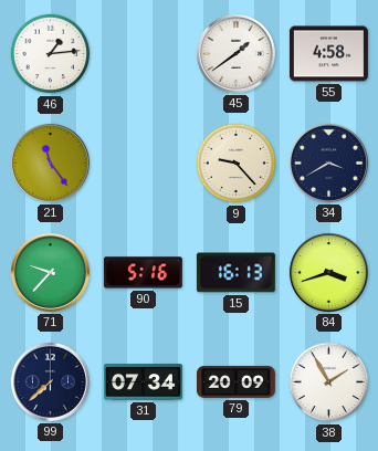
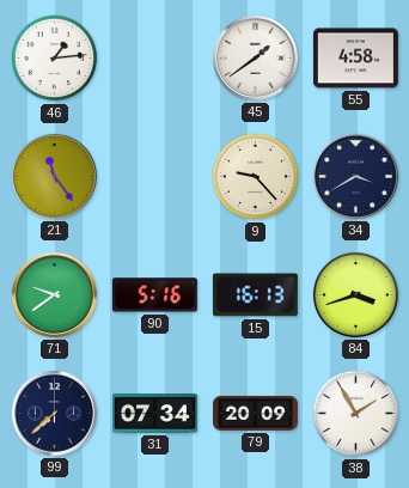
71: 9:37 -> 9:39
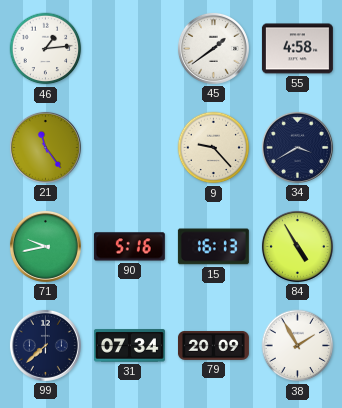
71: 9:39 -> 9:43
84: 3:42 -> 4:55
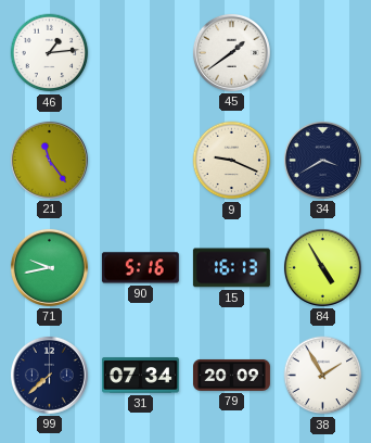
55: 4:58 -> none
9: 9:23 -> 9:19
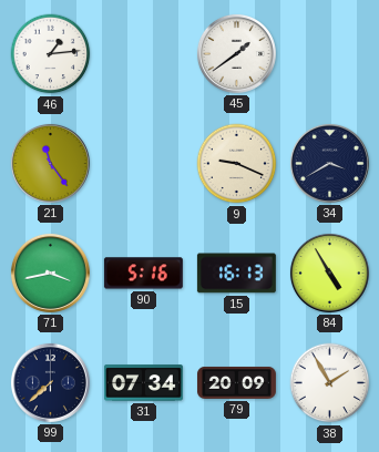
71: 9:43 -> 3:43
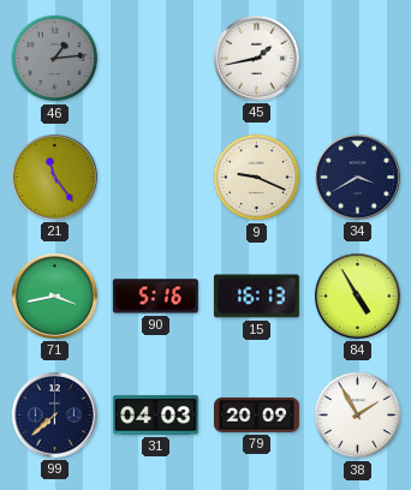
46 dial: white -> grey
45: 1:39 -> 1:43
31: 07:34 -> 04:03
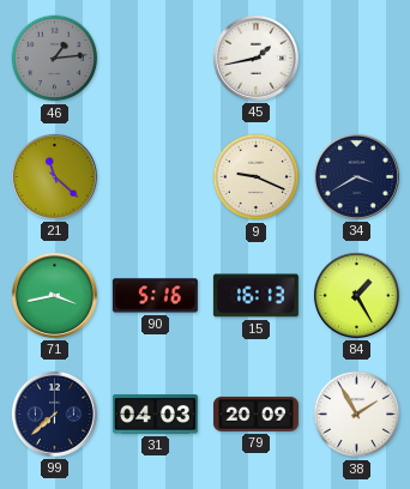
21: 11:24 -> 11:22
84: 4:55 -> 1:25
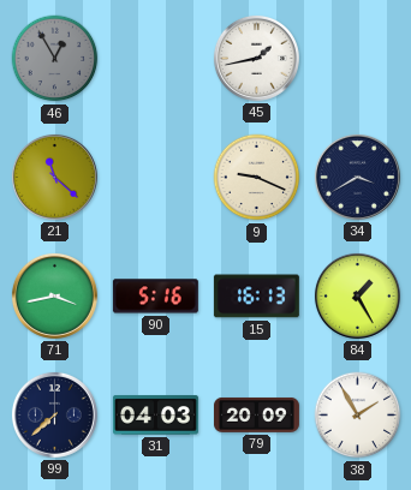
46: 1:14 -> 12:55
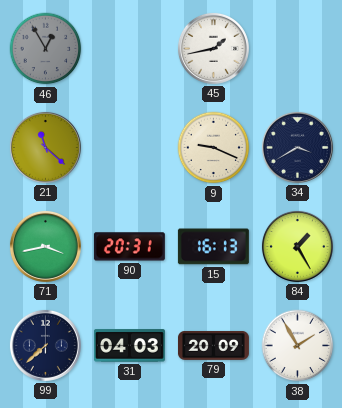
90: 5:16 -> 20:31
